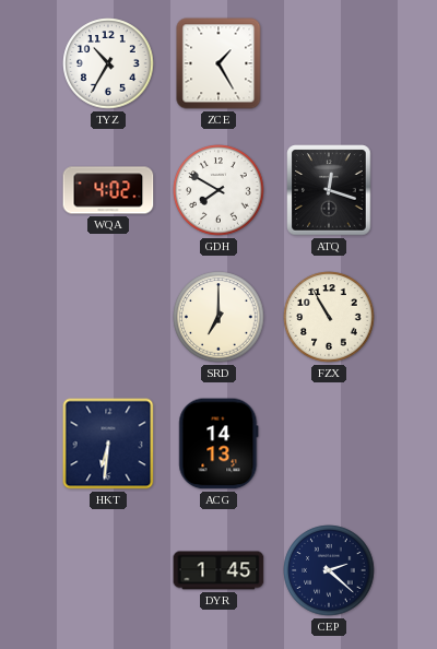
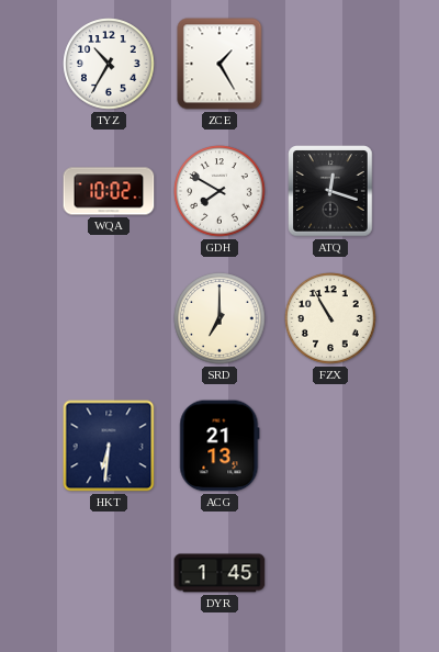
WQA: 4:02 -> 10:02
ACG: 14:13 -> 21:13
CEP: 2:22 -> none
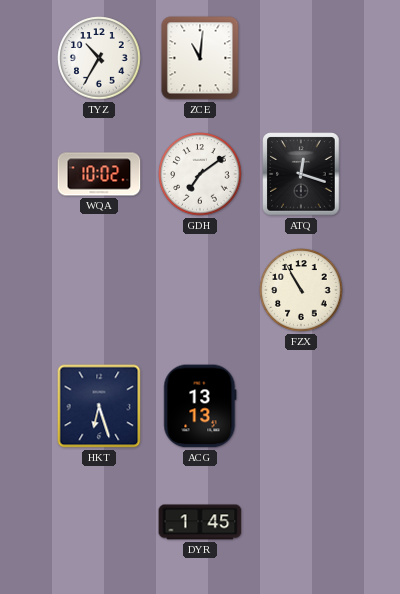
ZCE: 1:25 -> 11:01
GDH: 7:50 -> 7:09
SRD: 7:00 -> none
HKT: 6:31 -> 6:27
ACG: 21:13 -> 13:13
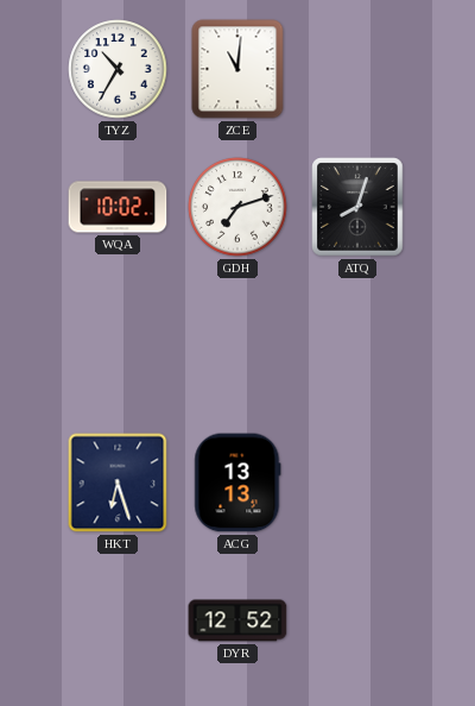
GDH: 7:09 -> 7:12
ATQ: 12:18 -> 8:03
FZX: 10:55 -> none
DYR: 1:45 -> 12:52
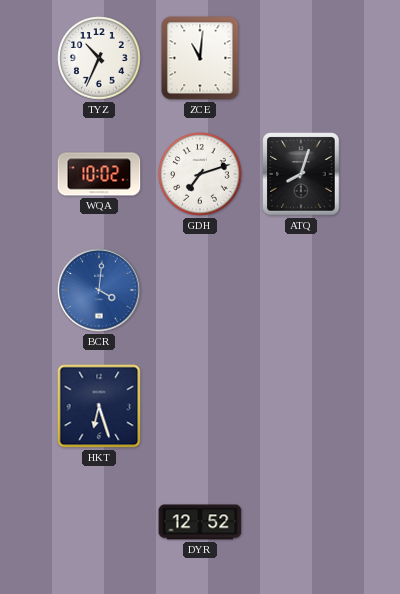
TYZ: 10:35 -> 10:34
BCR: none -> 4:01
ACG: 13:13 -> none
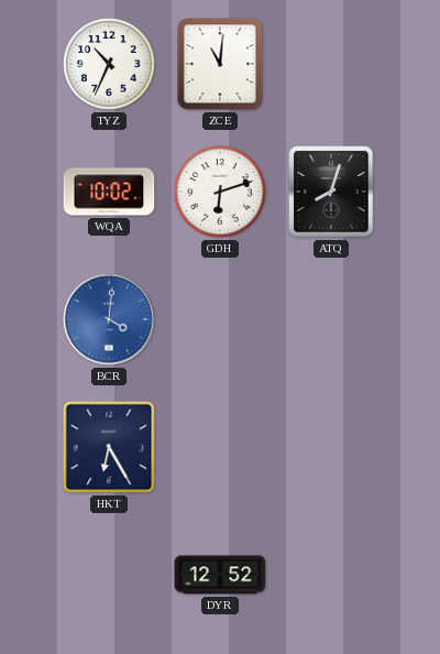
GDH: 7:12 -> 6:12
HKT: 6:27 -> 6:25
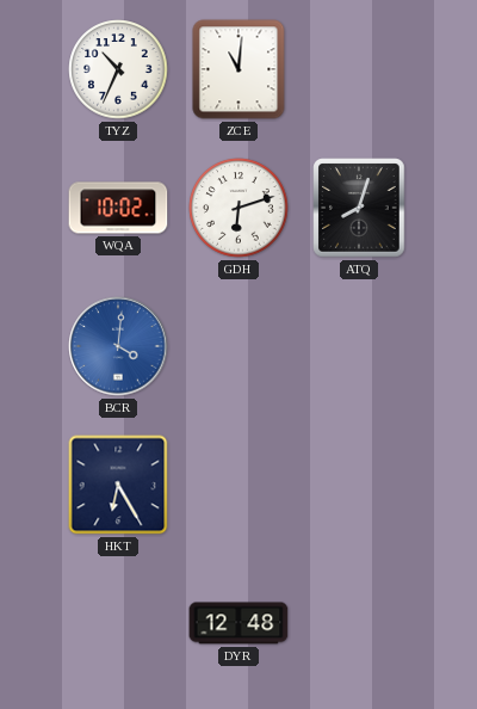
DYR: 12:52 -> 12:48
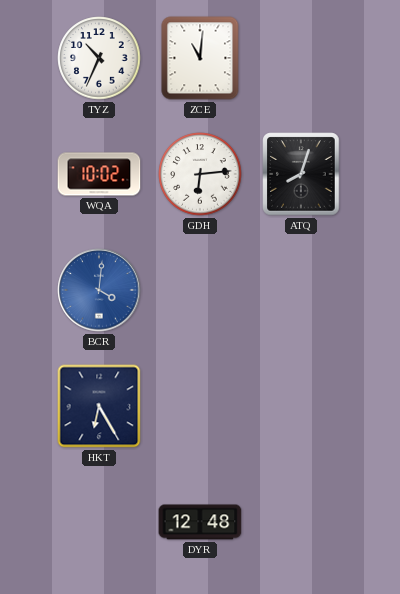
GDH: 6:12 -> 6:14
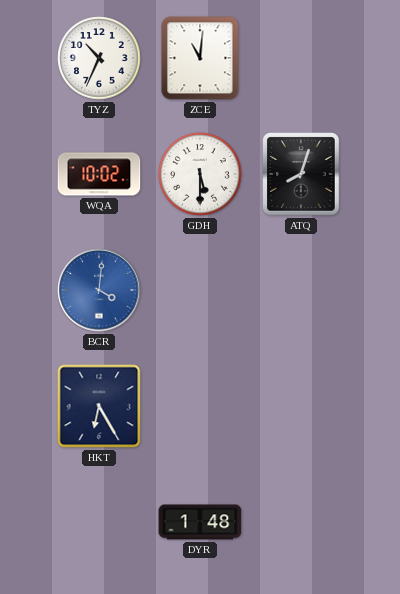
GDH: 6:14 -> 5:30
DYR: 12:48 -> 1:48
